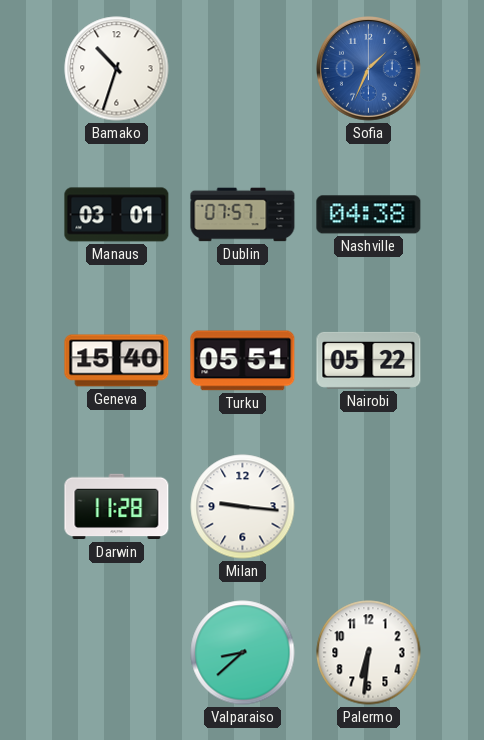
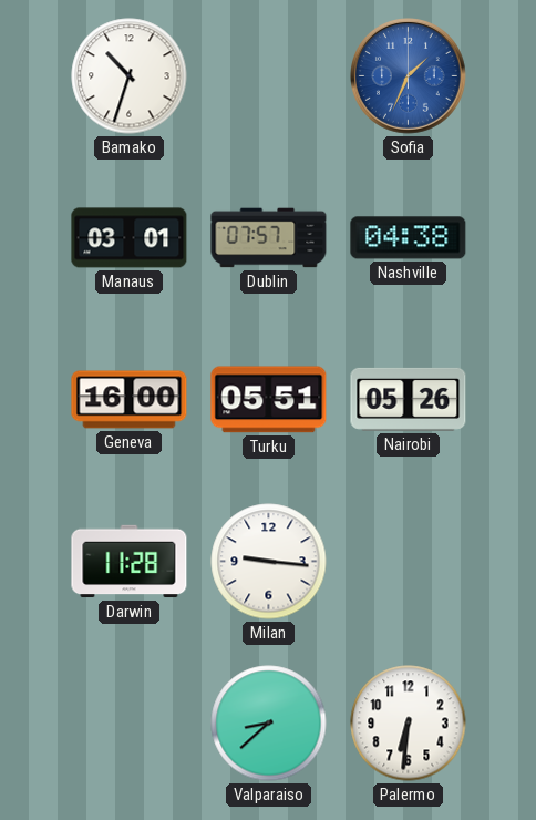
Geneva: 15:40 -> 16:00
Nairobi: 05:22 -> 05:26
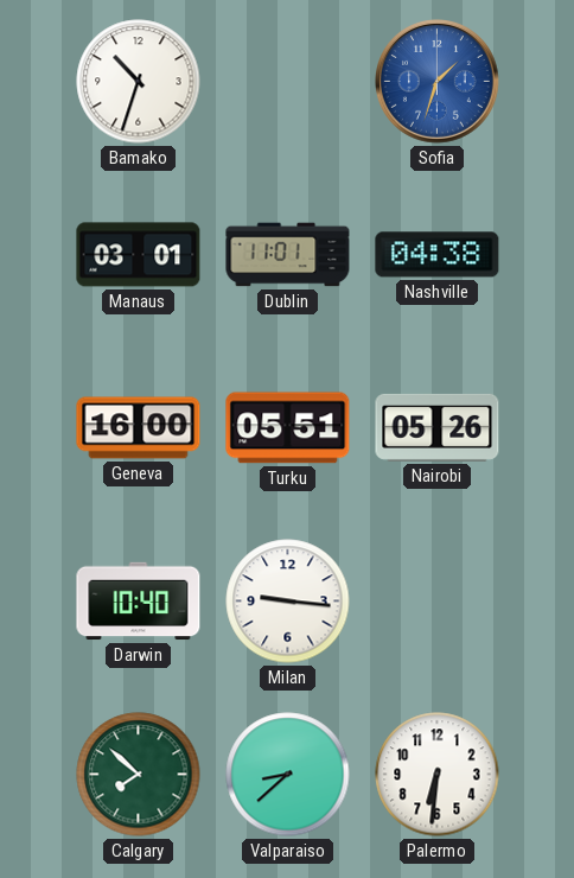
Sofia: 1:34 -> 1:33
Dublin: 07:57 -> 11:01
Darwin: 11:28 -> 10:40
Calgary: none -> 7:52
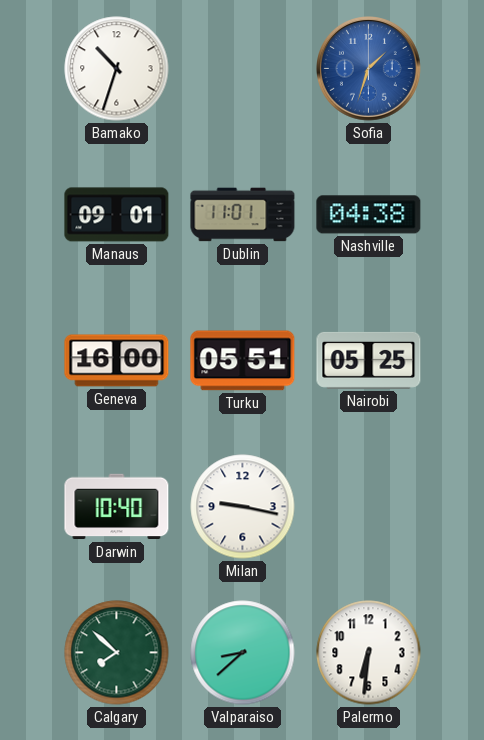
Manaus: 03:01 -> 09:01
Nairobi: 05:26 -> 05:25
Milan: 9:16 -> 9:17
